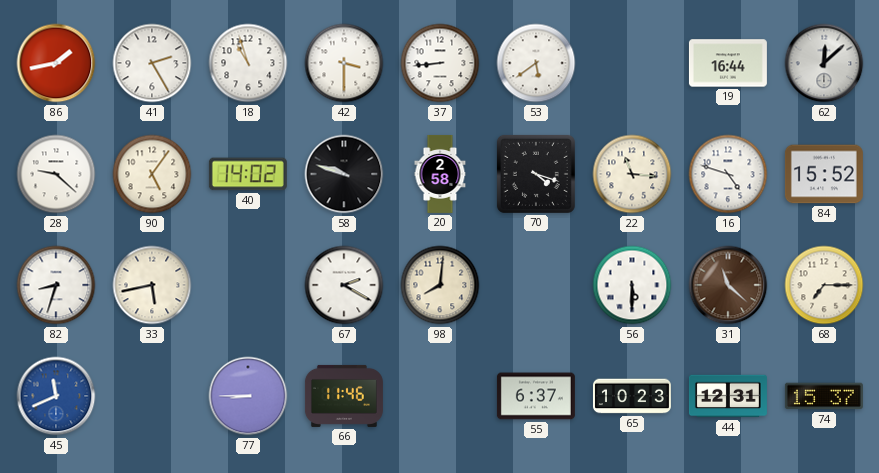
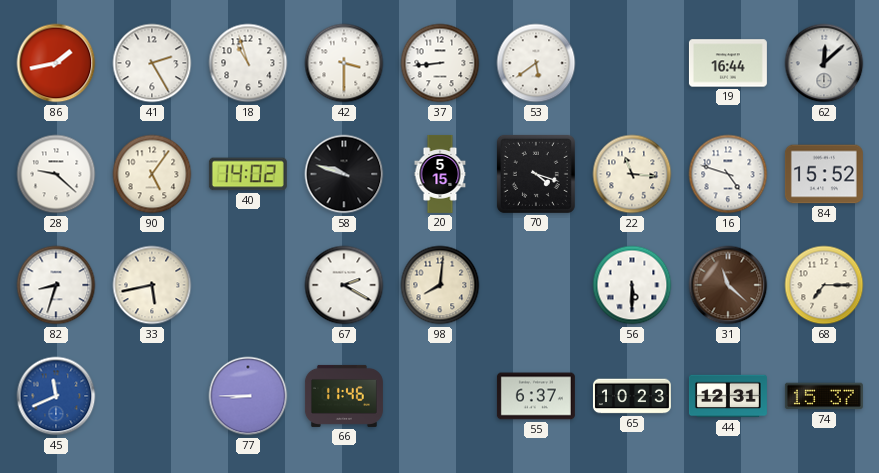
20: 2:58 -> 5:15
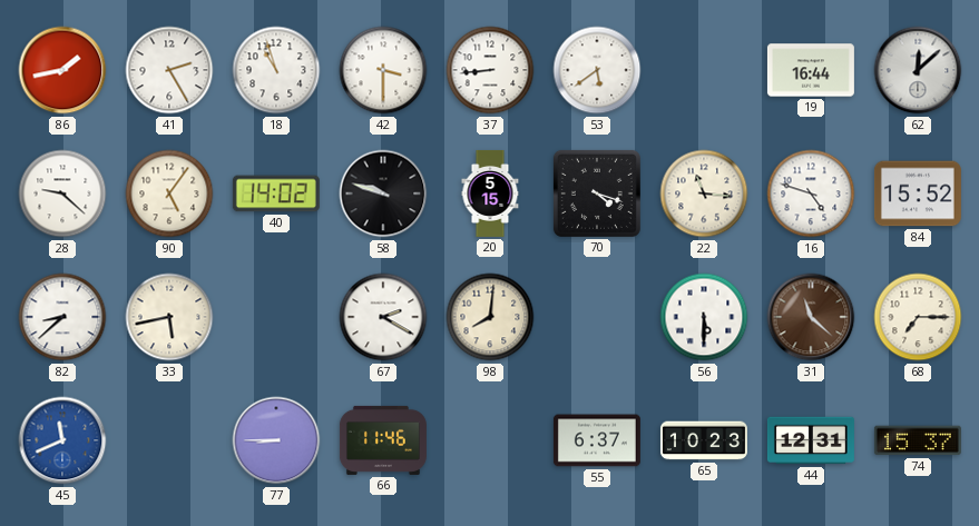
82: 8:33 -> 8:38
